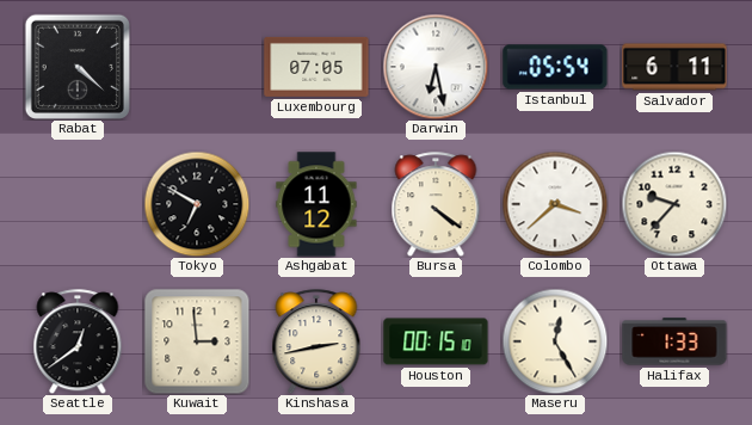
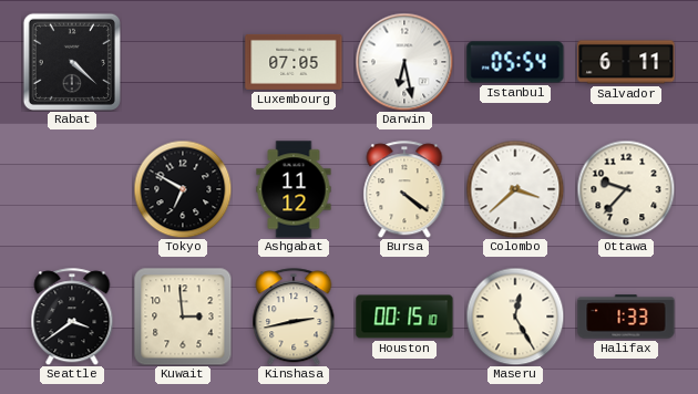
Seattle: 12:39 -> 3:39
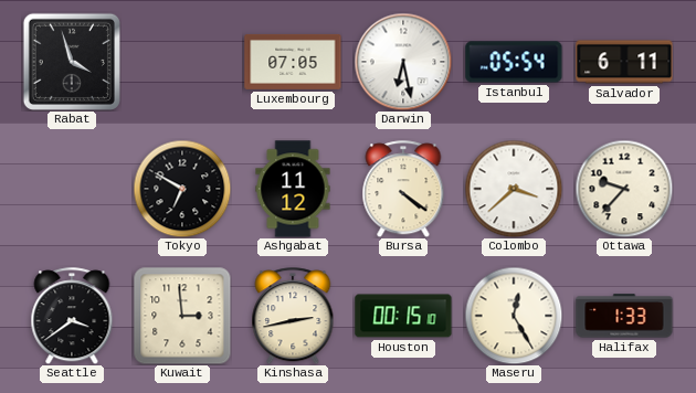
Rabat: 4:22 -> 3:57
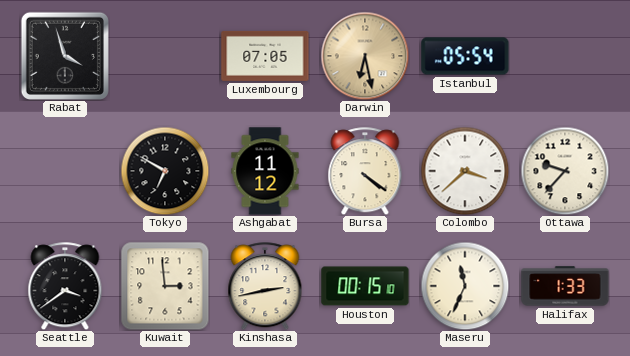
Darwin dial: white -> champagne
Salvador: 6:11 -> none
Maseru: 12:25 -> 11:34
